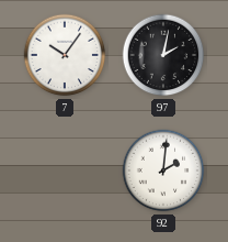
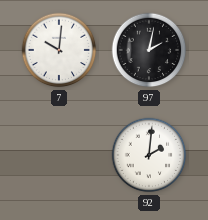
7: 10:06 -> 10:01
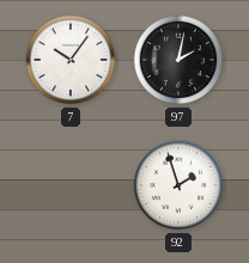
7: 10:01 -> 10:06
92: 2:01 -> 1:57
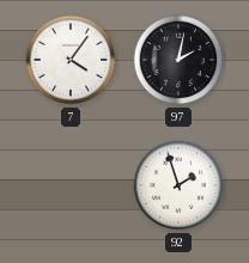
7: 10:06 -> 4:06
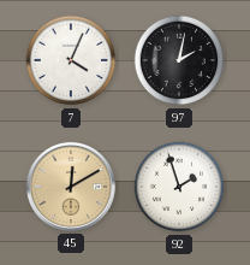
7: 4:06 -> 4:04
45: none -> 12:10
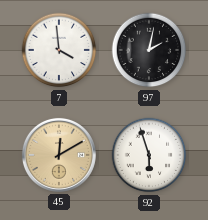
7: 4:04 -> 3:59
92: 1:57 -> 5:57
